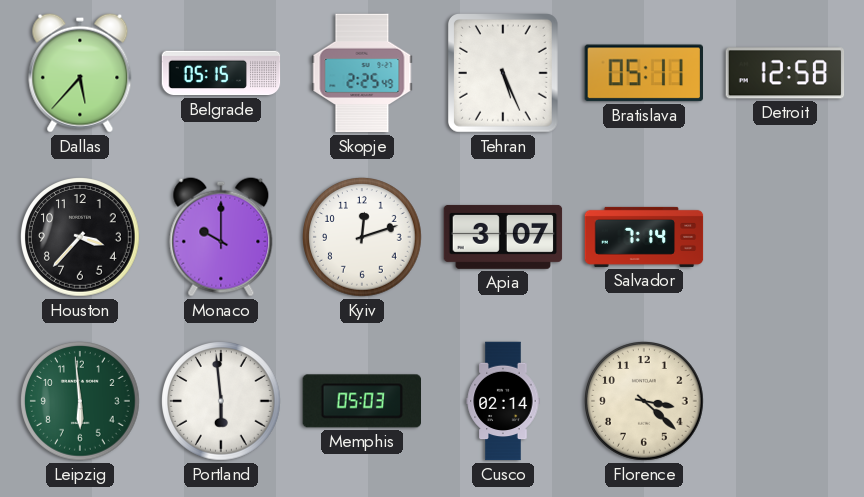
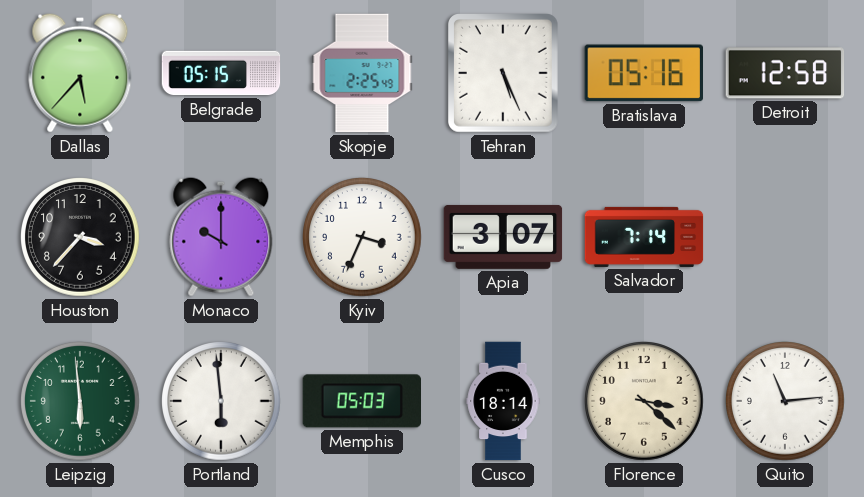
Bratislava: 05:11 -> 05:16
Kyiv: 12:12 -> 3:34
Cusco: 02:14 -> 18:14
Quito: none -> 11:14
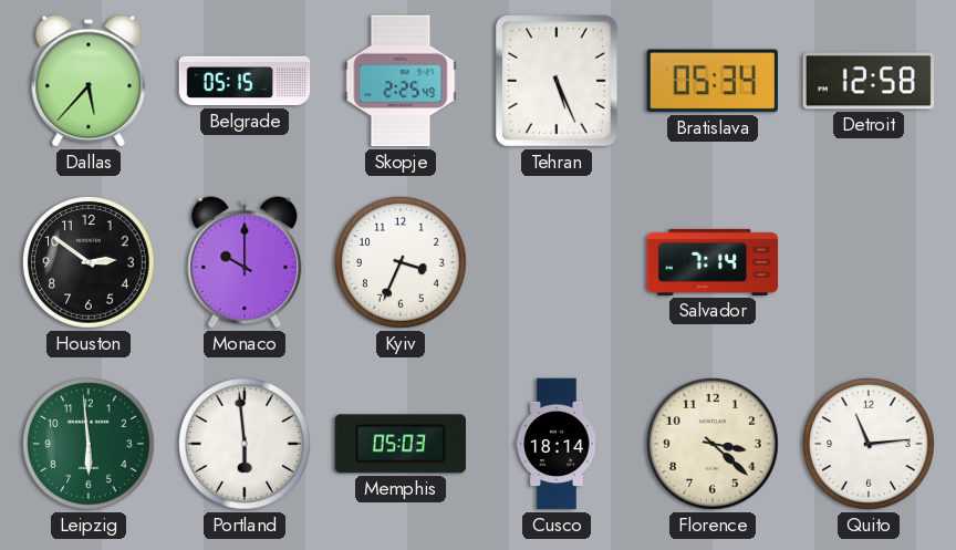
Bratislava: 05:16 -> 05:34
Houston: 3:37 -> 2:51
Apia: 3:07 -> none
